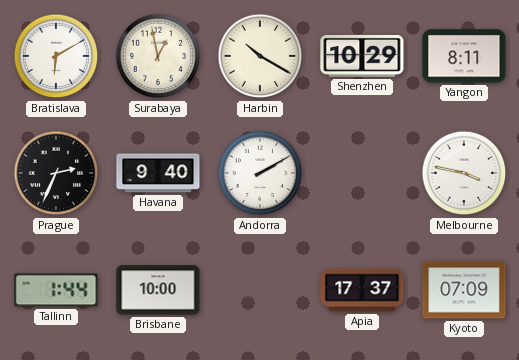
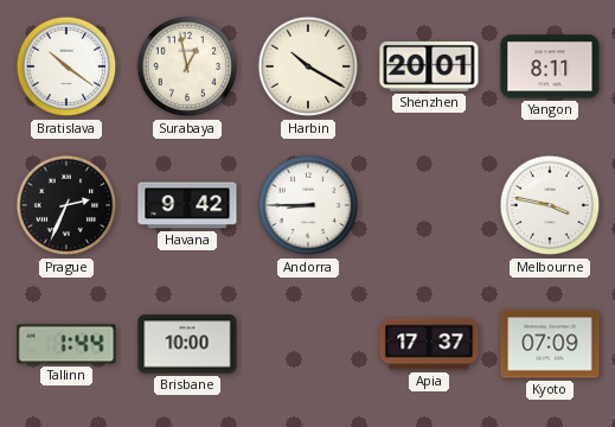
Bratislava: 6:10 -> 10:21
Shenzhen: 10:29 -> 20:01
Havana: 9:40 -> 9:42
Andorra: 2:10 -> 8:45
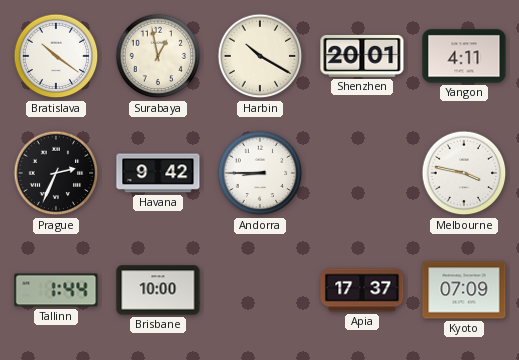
Yangon: 8:11 -> 4:11
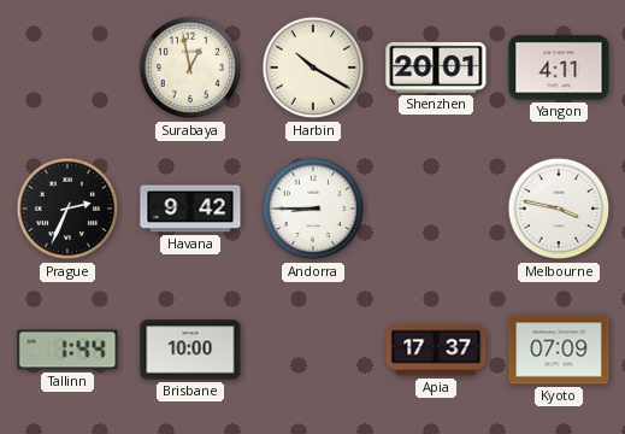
Bratislava: 10:21 -> none
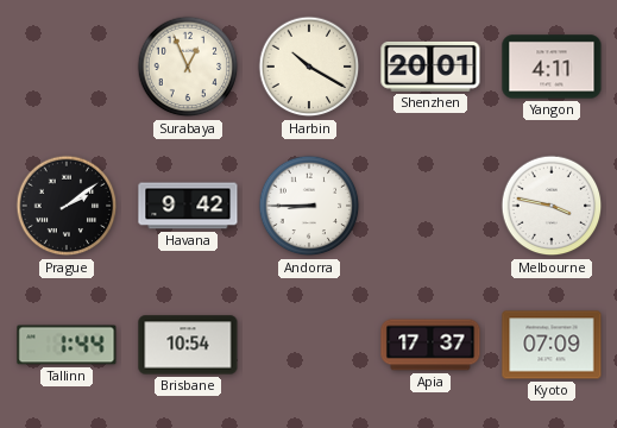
Surabaya: 12:58 -> 12:56
Prague: 2:34 -> 2:09
Brisbane: 10:00 -> 10:54
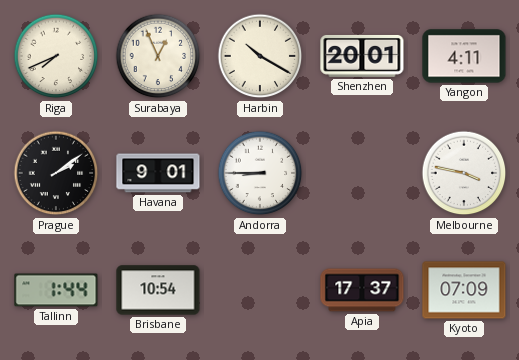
Riga: none -> 7:41
Havana: 9:42 -> 9:01
